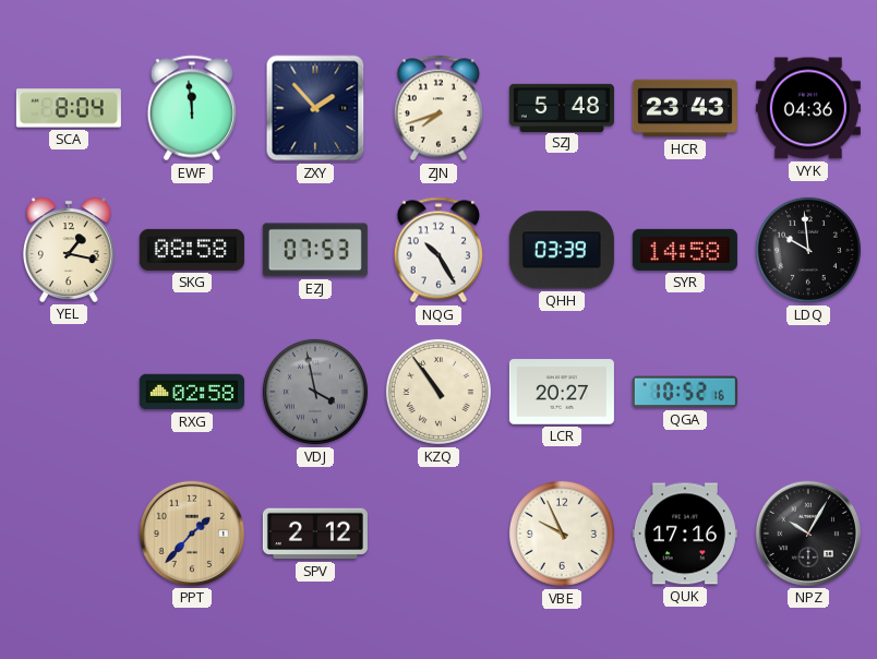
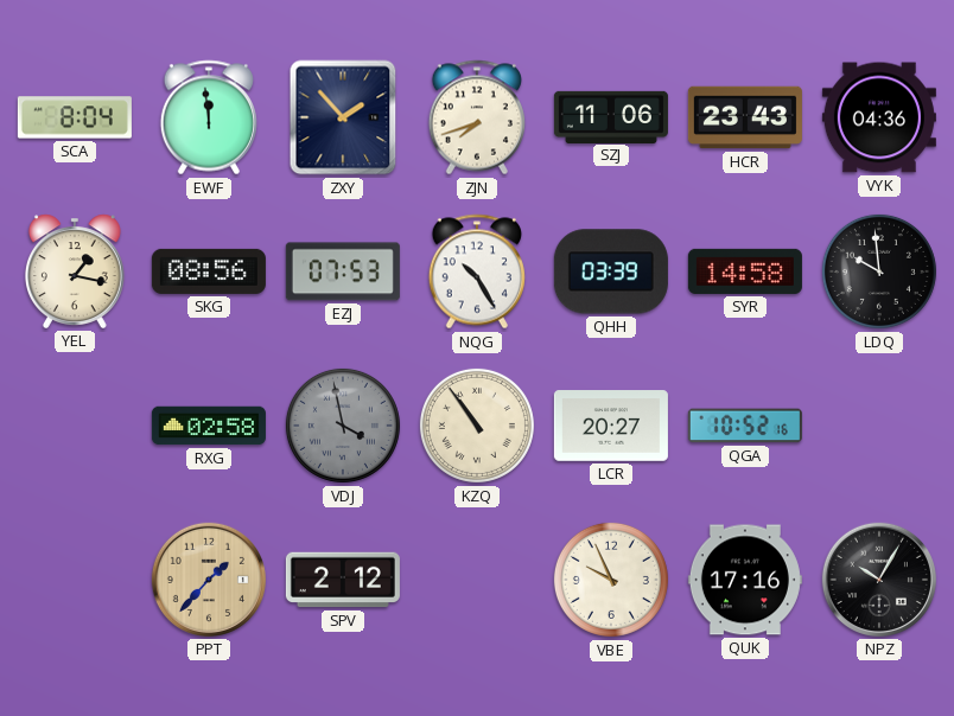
SZJ: 5:48 -> 11:06
SKG: 08:58 -> 08:56
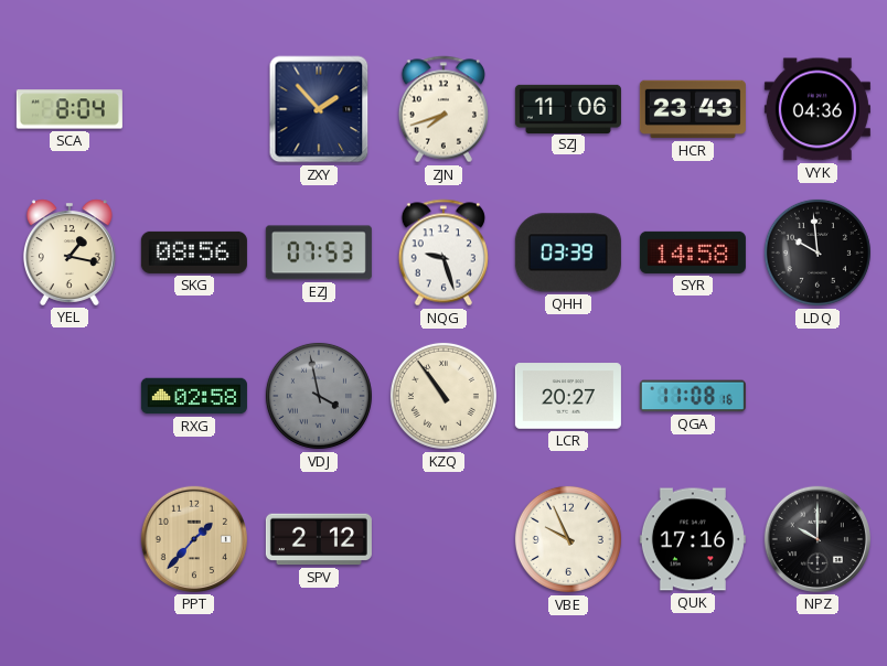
EWF: 11:59 -> none
NQG: 10:25 -> 9:27
QGA: 10:52 -> 11:08
NPZ: 10:05 -> 10:00
